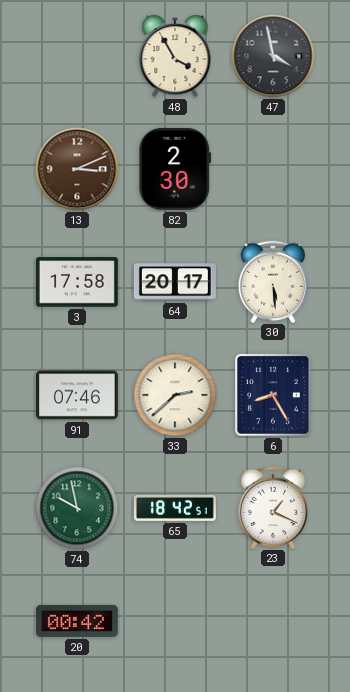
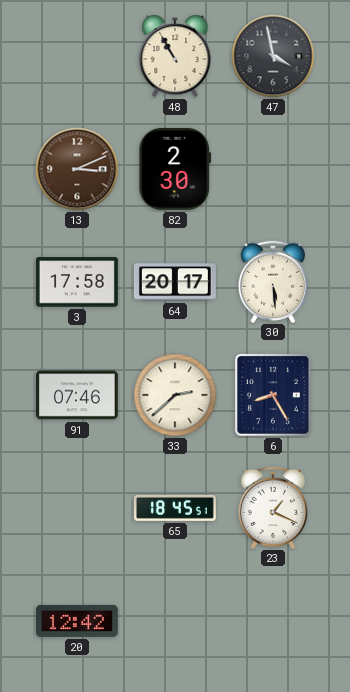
48: 3:55 -> 10:55
74: 9:58 -> none
65: 18:42 -> 18:45
20: 00:42 -> 12:42
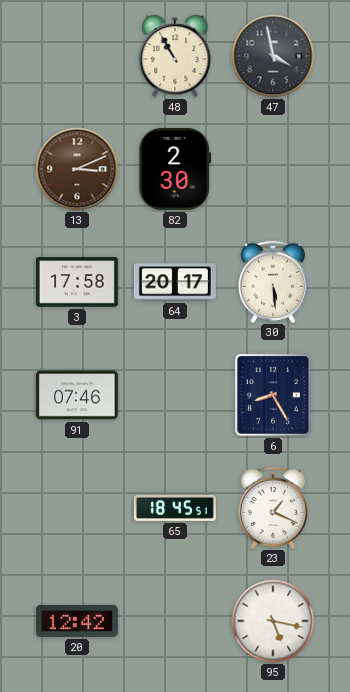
33: 2:38 -> none
95: none -> 5:17
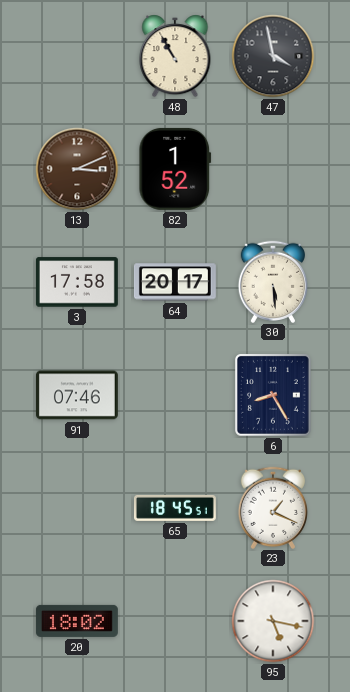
82: 2:30 -> 1:52
20: 12:42 -> 18:02
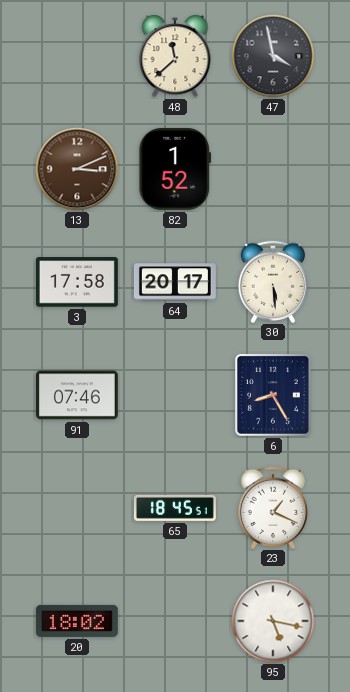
48: 10:55 -> 11:38
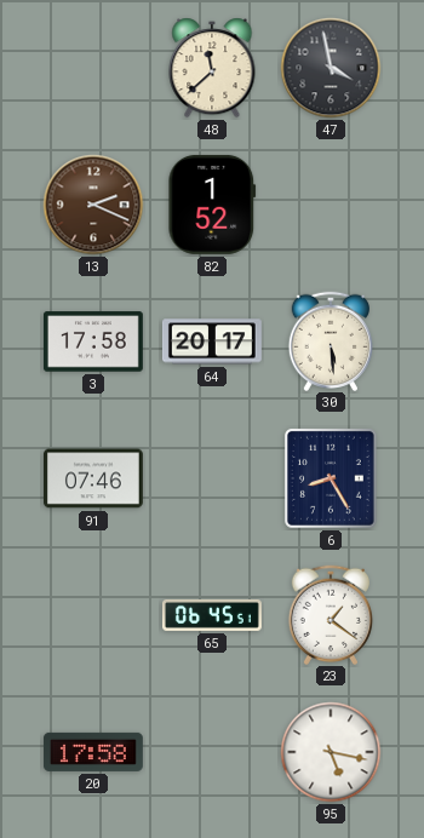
13: 3:11 -> 2:19
65: 18:45 -> 06:45
23: 1:19 -> 1:21
20: 18:02 -> 17:58
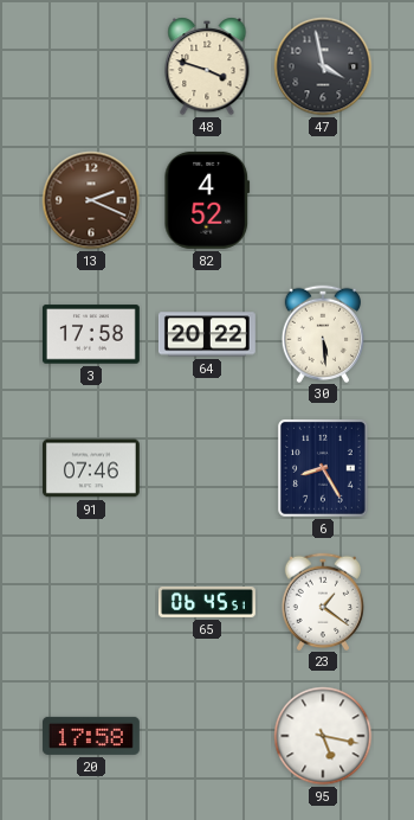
48: 11:38 -> 3:48
82: 1:52 -> 4:52
64: 20:17 -> 20:22
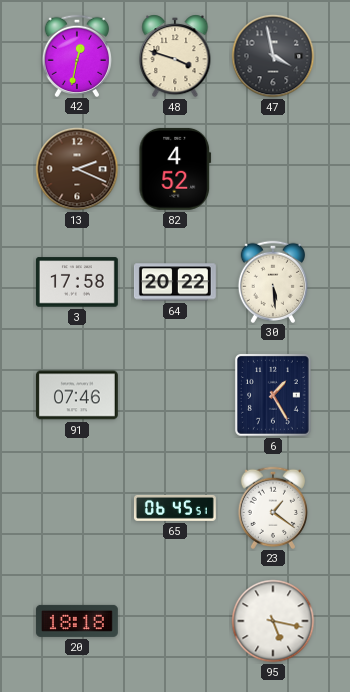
42: none -> 12:32
6: 8:25 -> 1:25
20: 17:58 -> 18:18
